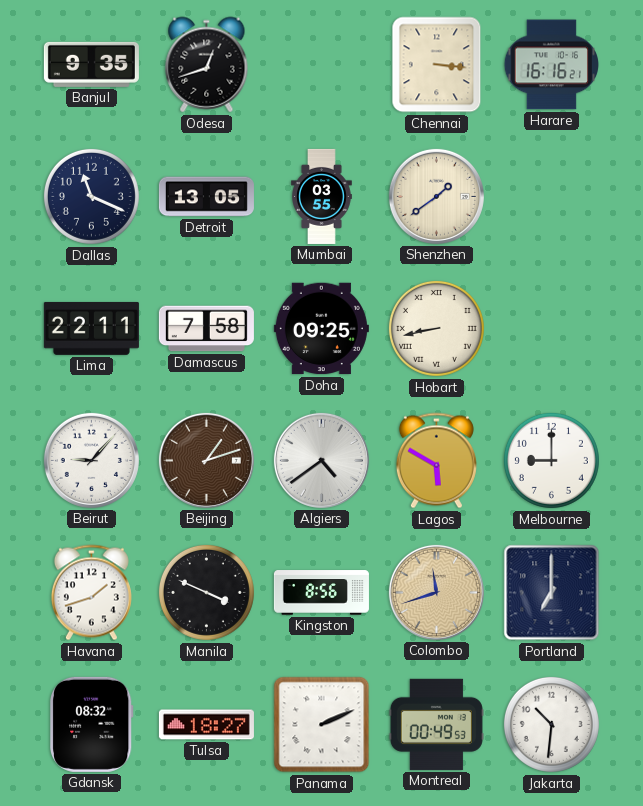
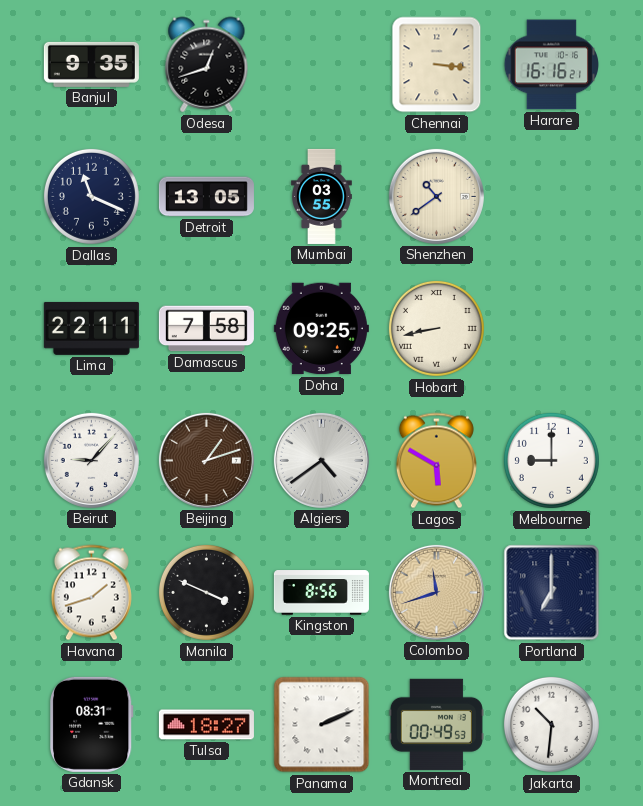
Shenzhen: 1:39 -> 10:39
Gdansk: 08:32 -> 08:31
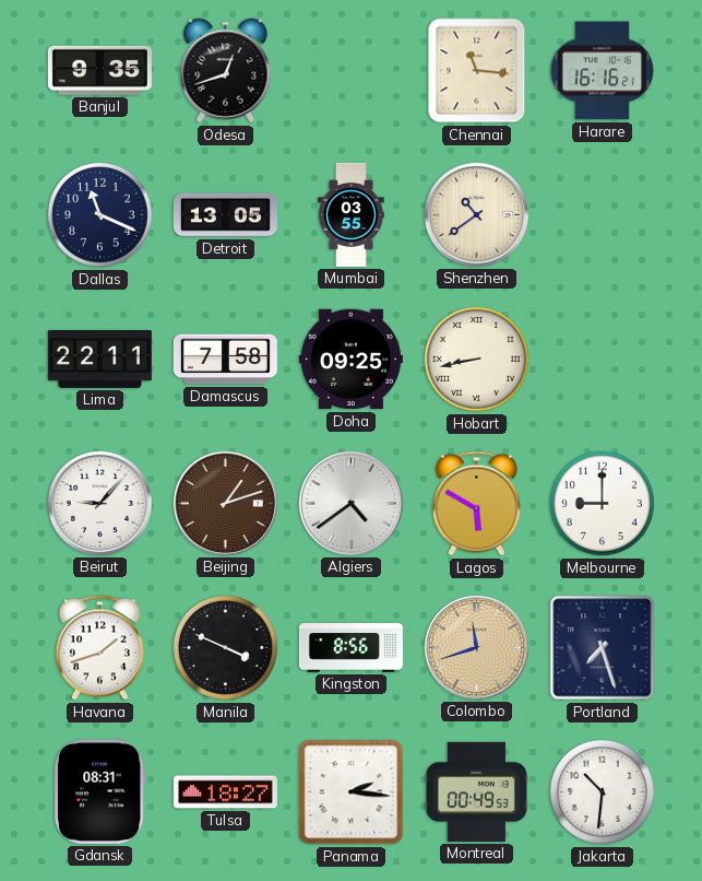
Chennai: 3:16 -> 11:16
Portland: 7:00 -> 7:27
Panama: 2:11 -> 2:16
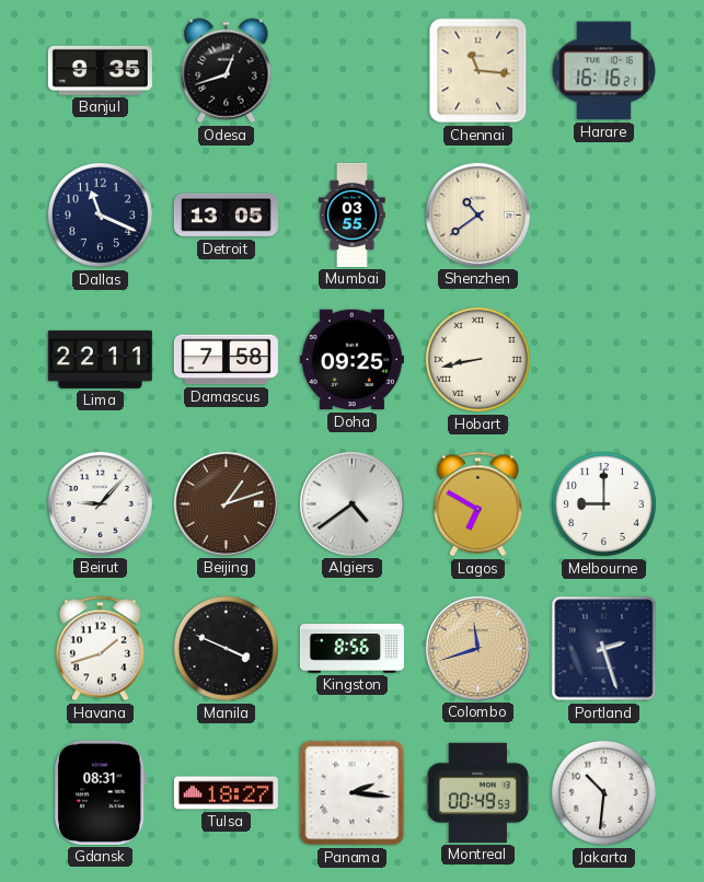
Lagos: 5:50 -> 6:50
Portland: 7:27 -> 2:27
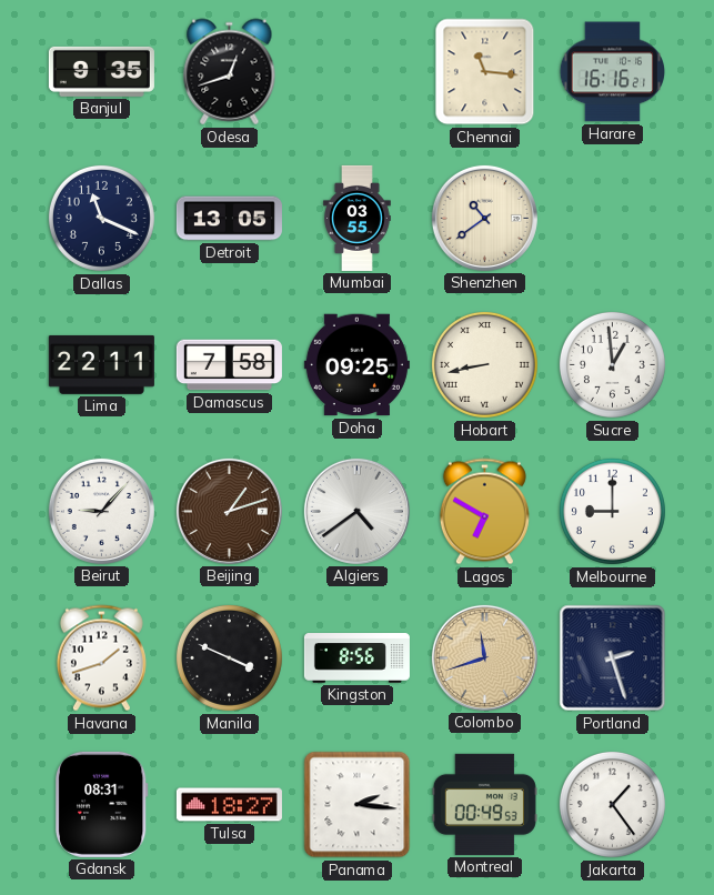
Sucre: none -> 12:59
Jakarta: 10:31 -> 1:24
